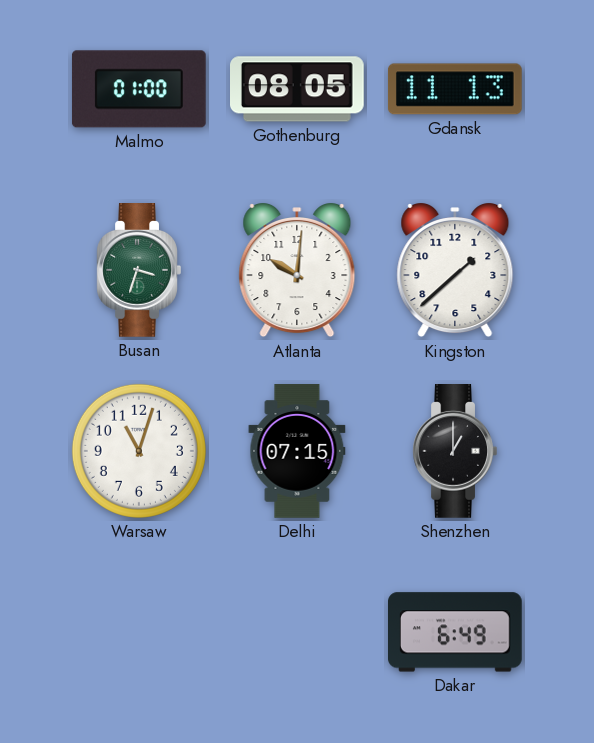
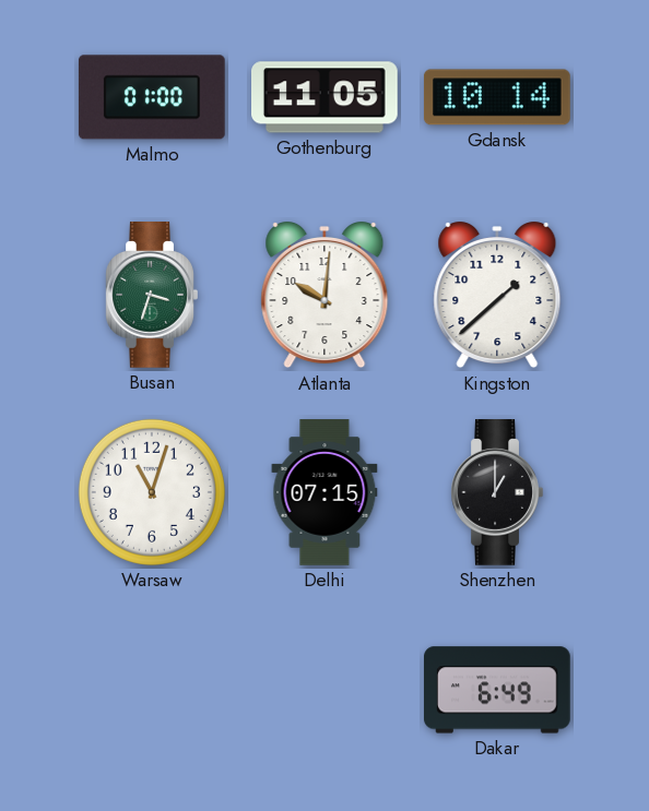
Gothenburg: 08:05 -> 11:05
Gdansk: 11:13 -> 10:14
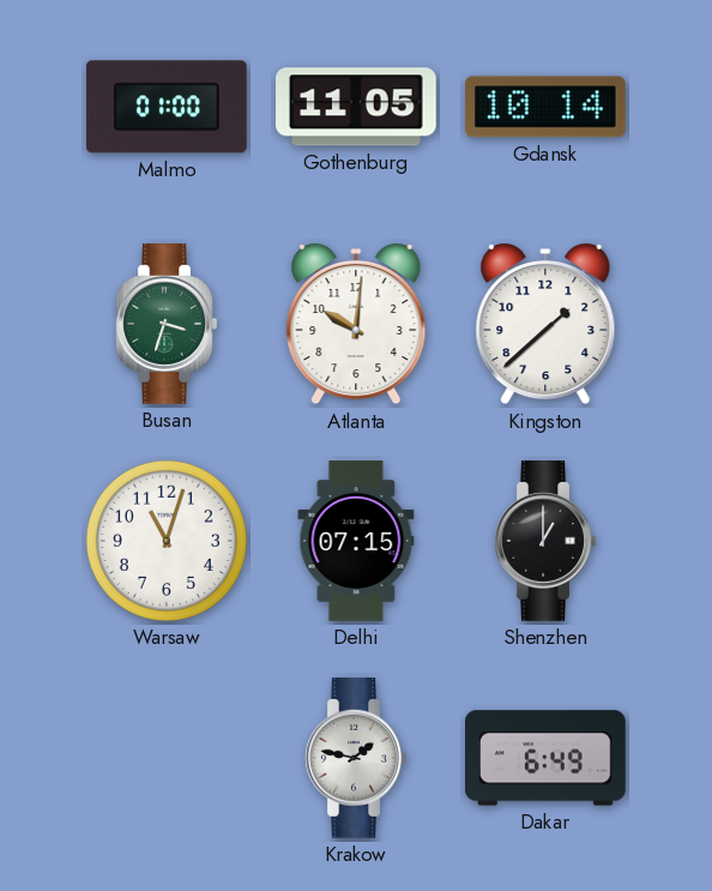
Krakow: none -> 1:47
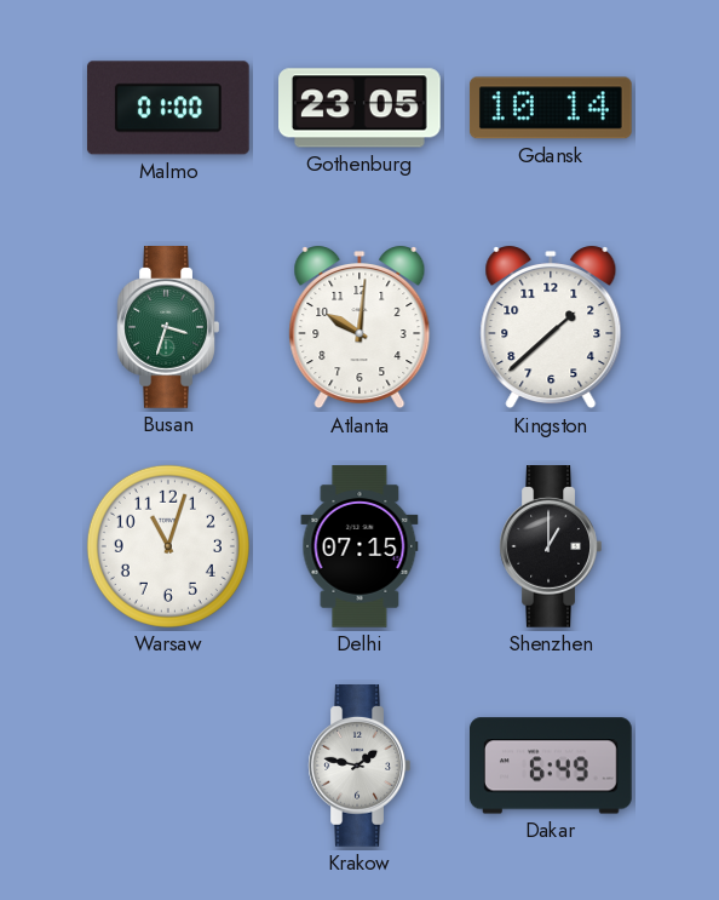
Gothenburg: 11:05 -> 23:05
